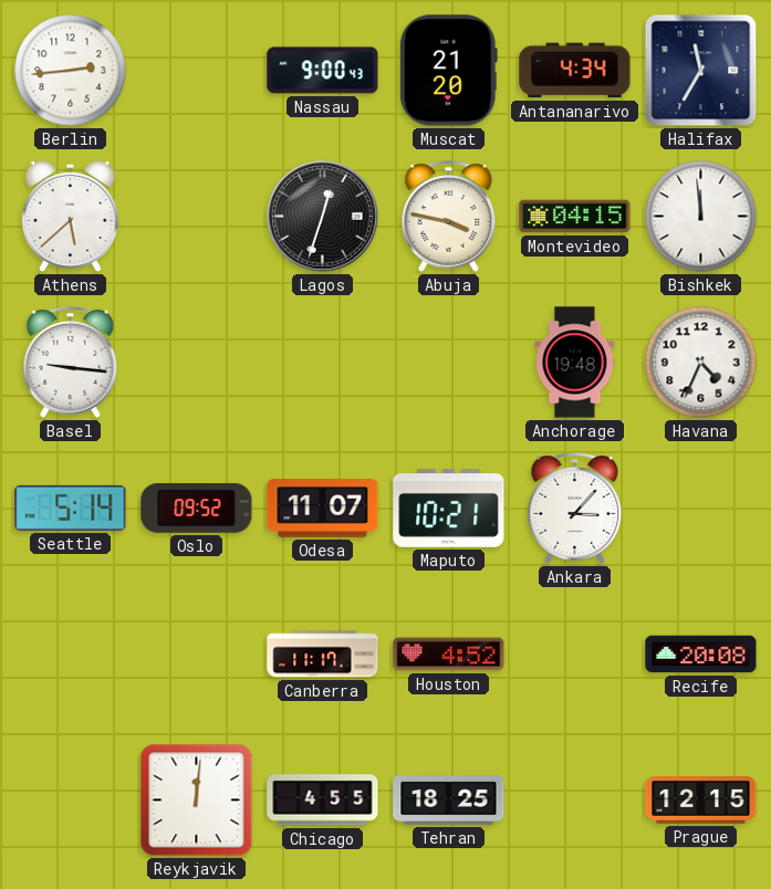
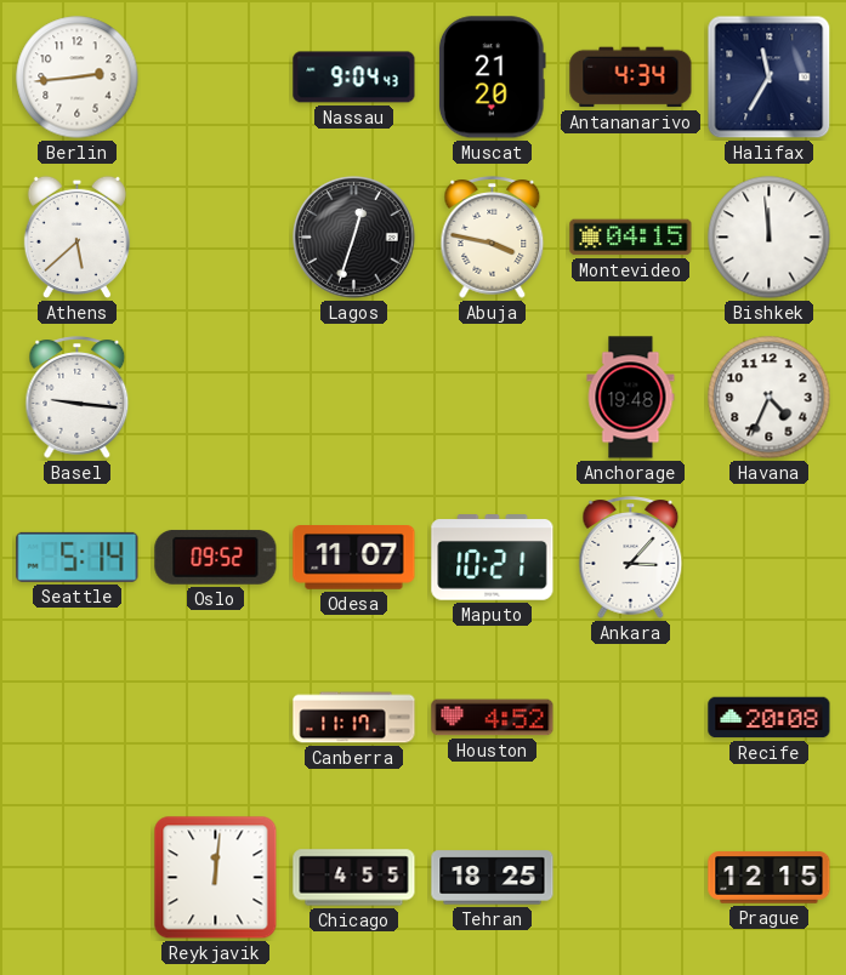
Nassau: 9:00 -> 9:04
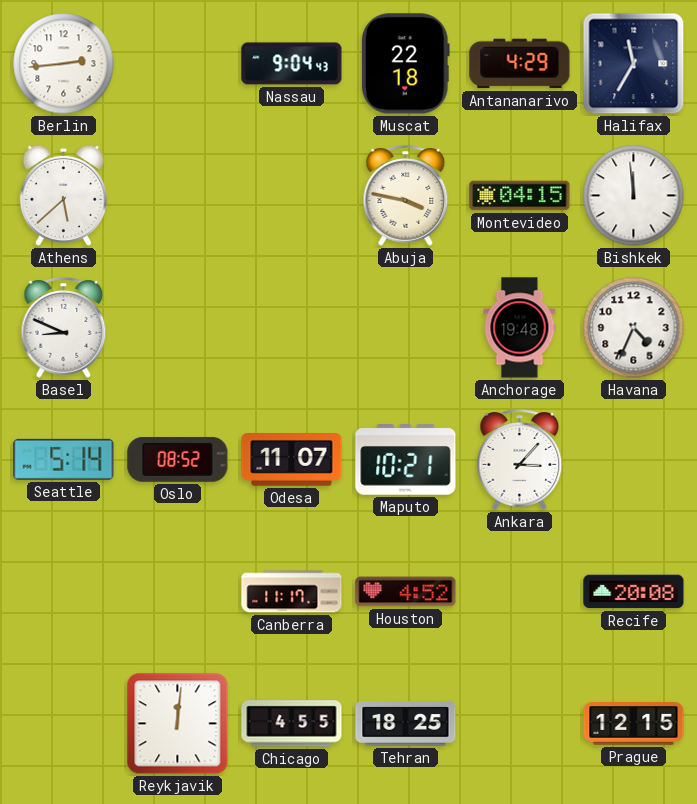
Muscat: 21:20 -> 22:18
Antananarivo: 4:34 -> 4:29
Lagos: 12:33 -> none
Basel: 9:16 -> 8:49
Oslo: 09:52 -> 08:52
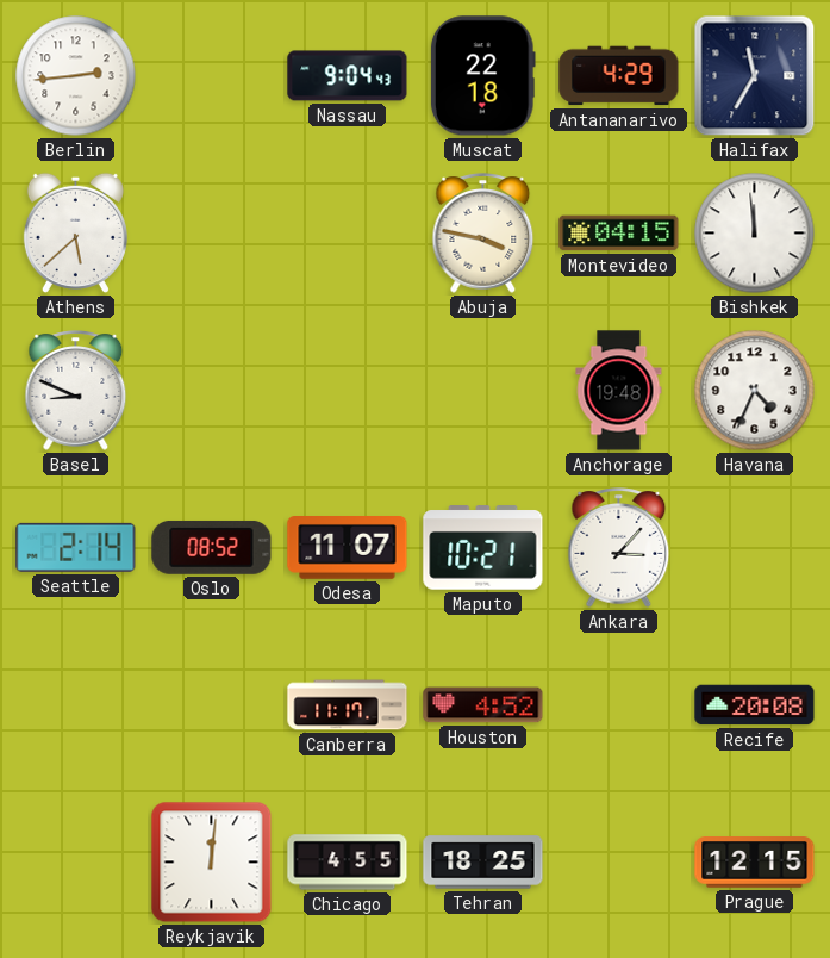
Seattle: 5:14 -> 2:14
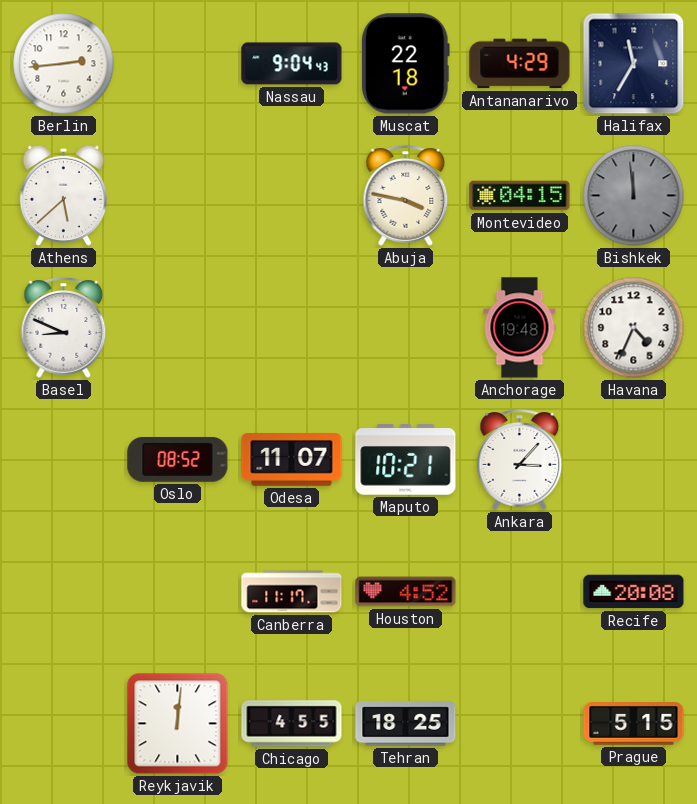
Bishkek dial: white -> grey
Seattle: 2:14 -> none
Prague: 12:15 -> 5:15
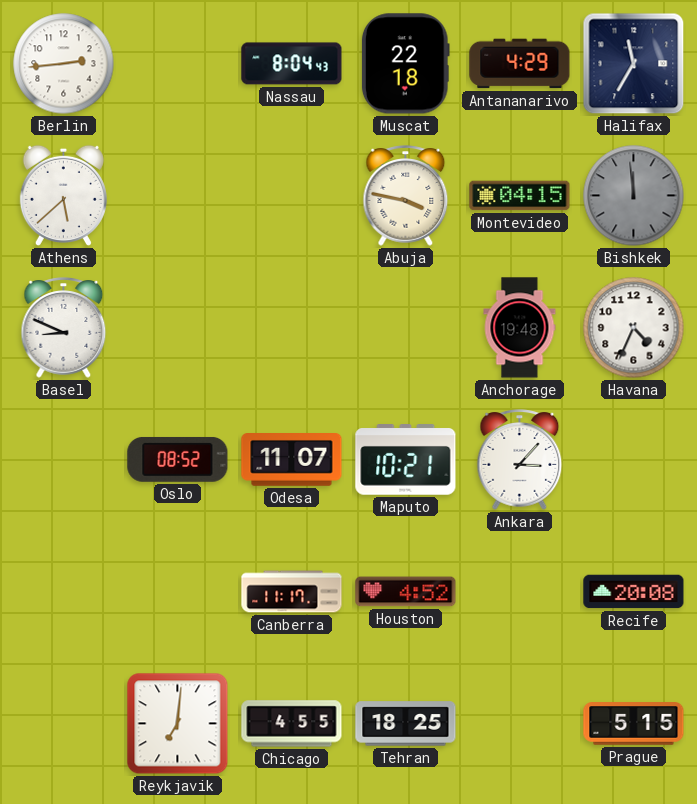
Nassau: 9:04 -> 8:04
Reykjavik: 12:01 -> 7:01
